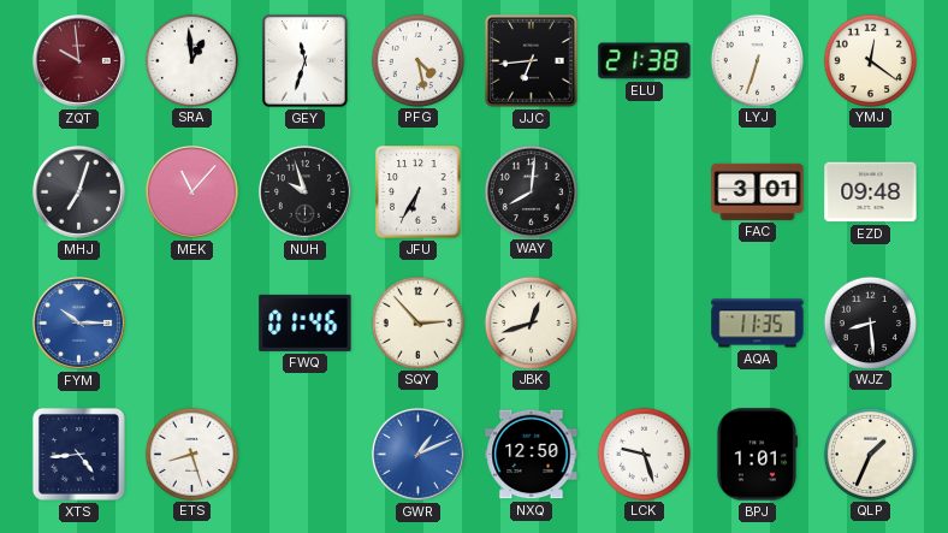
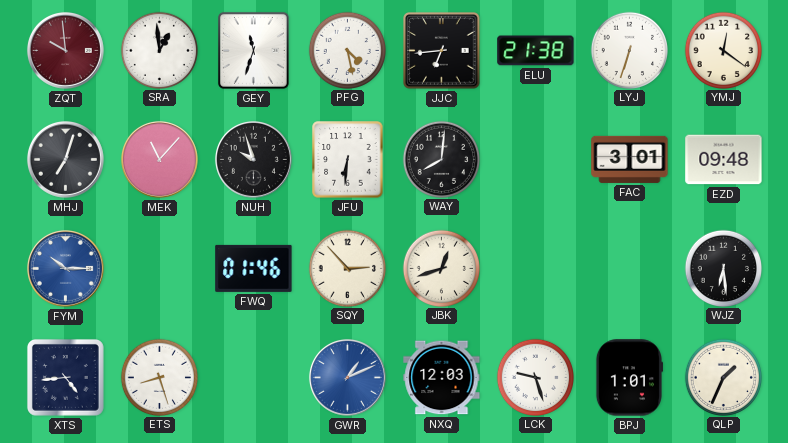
JFU: 6:35 -> 6:31
AQA: 11:35 -> none
WJZ: 8:29 -> 6:29
NXQ: 12:50 -> 12:03
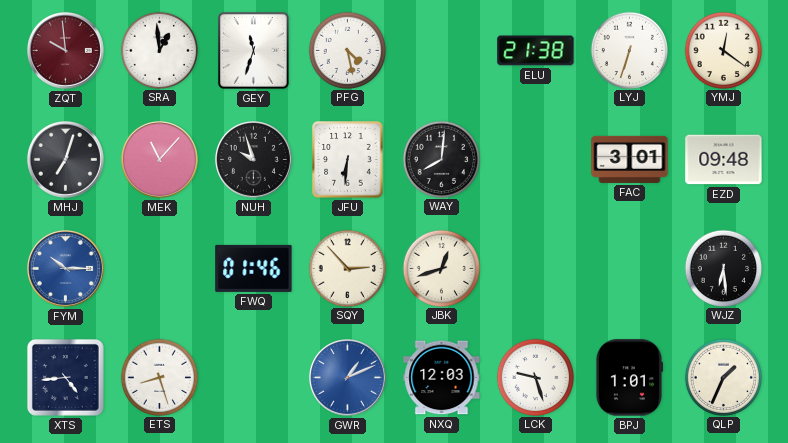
JJC: 6:44 -> none
